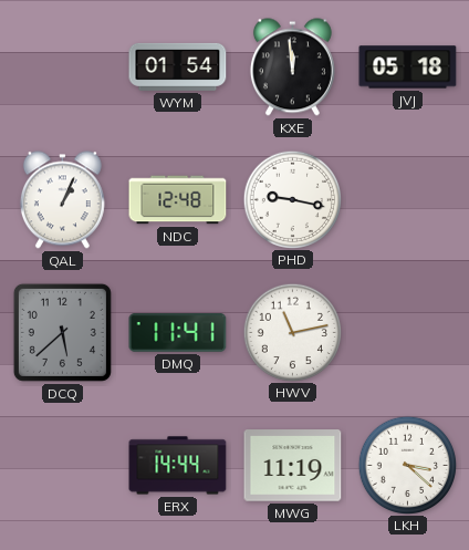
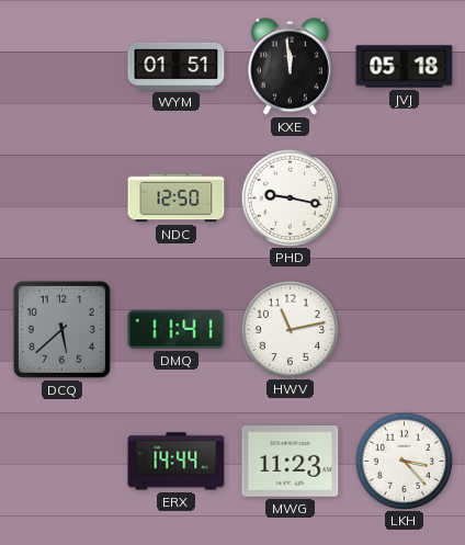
WYM: 01:54 -> 01:51
QAL: 1:04 -> none
NDC: 12:48 -> 12:50
MWG: 11:19 -> 11:23
LKH: 3:22 -> 3:23
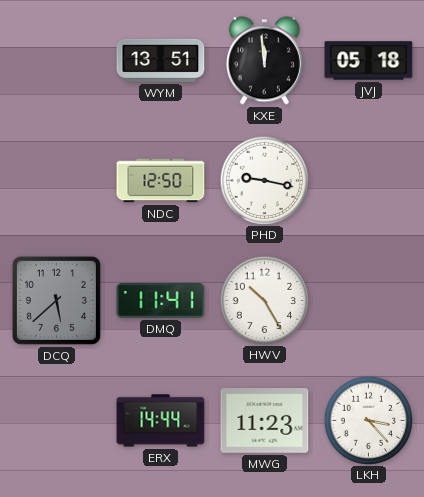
WYM: 01:51 -> 13:51
HWV: 11:13 -> 10:25
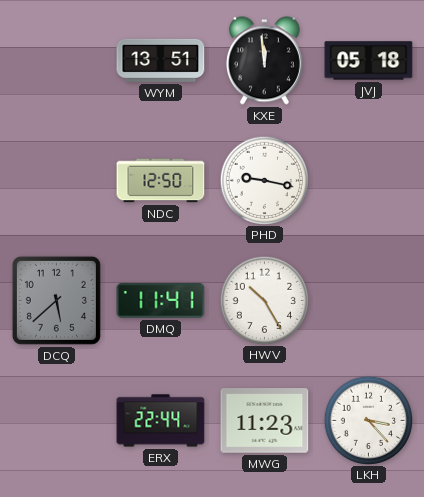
ERX: 14:44 -> 22:44
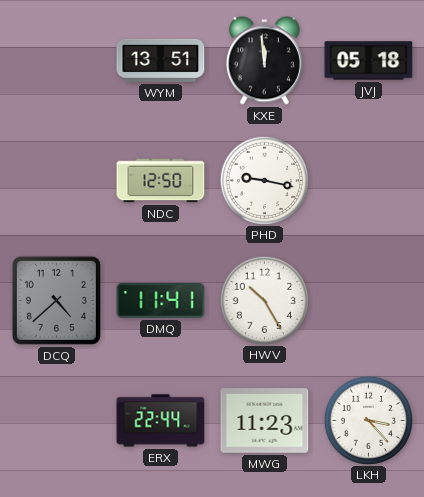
DCQ: 5:38 -> 4:38
